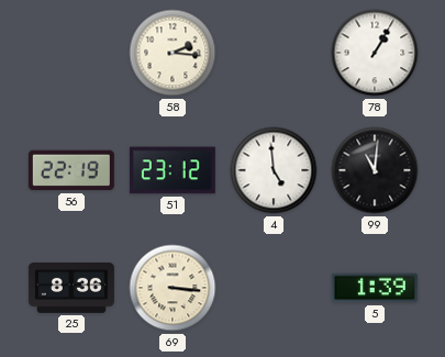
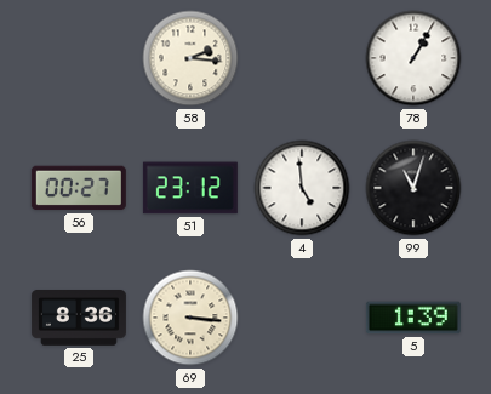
56: 22:19 -> 00:27
99: 11:01 -> 11:03
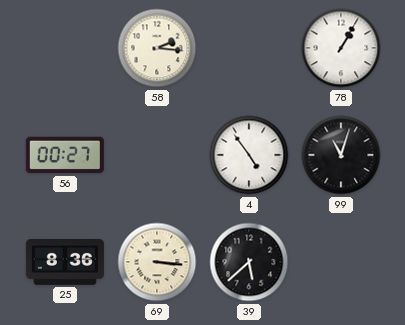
51: 23:12 -> none
4: 4:59 -> 4:54
39: none -> 5:38
5: 1:39 -> none
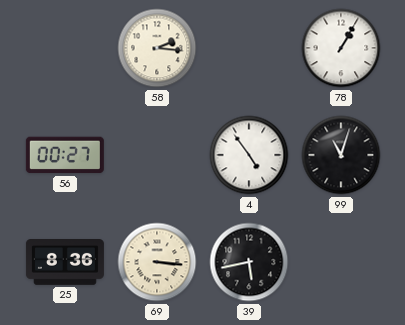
39: 5:38 -> 5:43
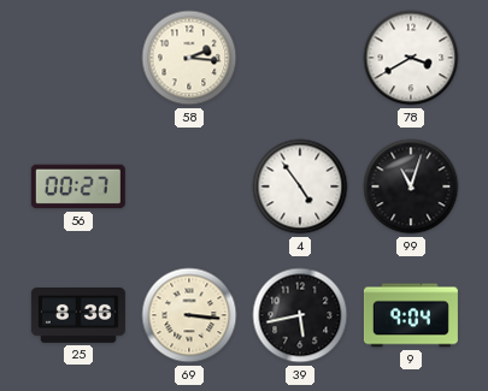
78: 1:05 -> 3:40
9: none -> 9:04
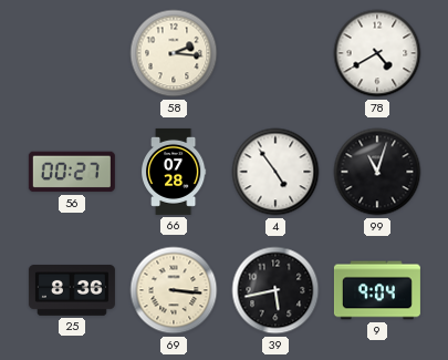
78: 3:40 -> 4:40
66: none -> 07:28
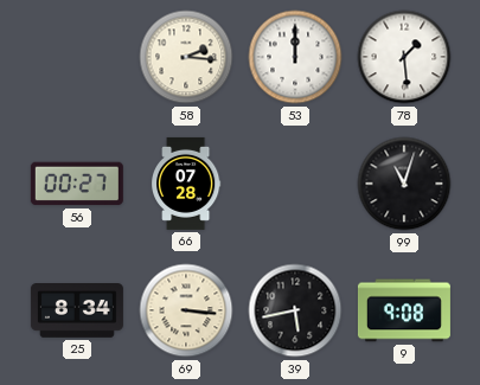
53: none -> 12:00
78: 4:40 -> 1:29
4: 4:54 -> none
25: 8:36 -> 8:34
9: 9:04 -> 9:08
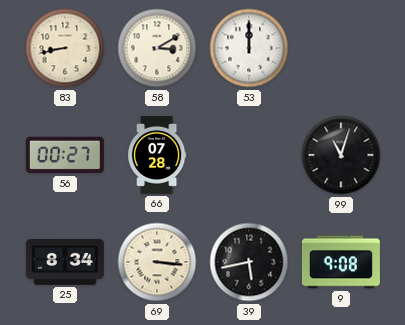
83: none -> 8:43
58: 2:16 -> 3:10
78: 1:29 -> none
